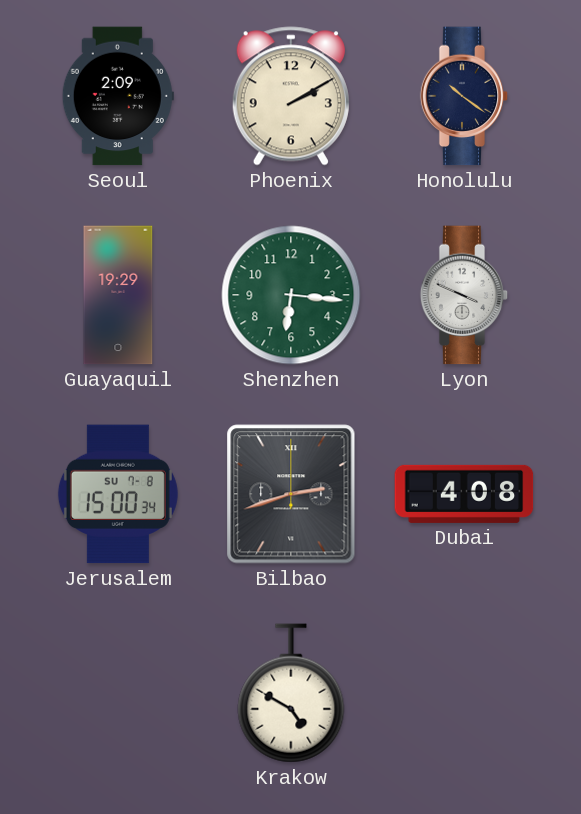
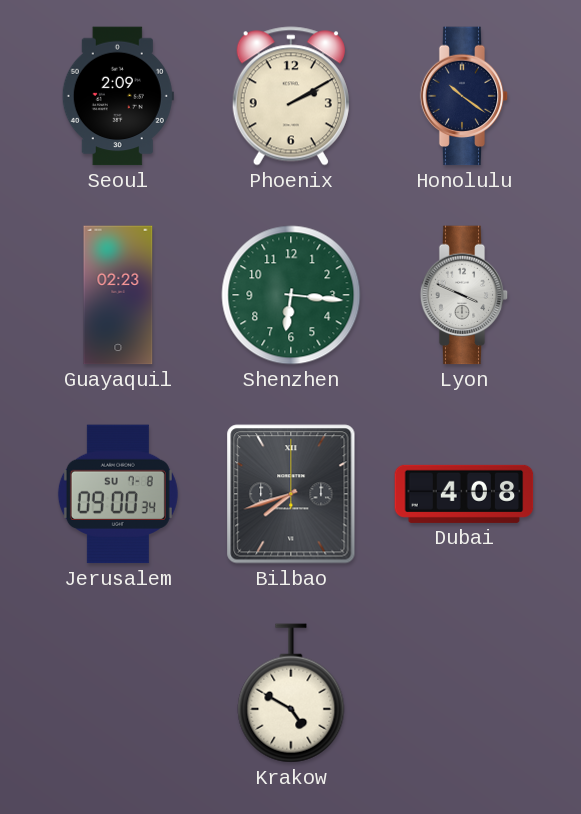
Guayaquil: 19:29 -> 02:23
Jerusalem: 15:00 -> 09:00
Bilbao: 2:42 -> 7:42
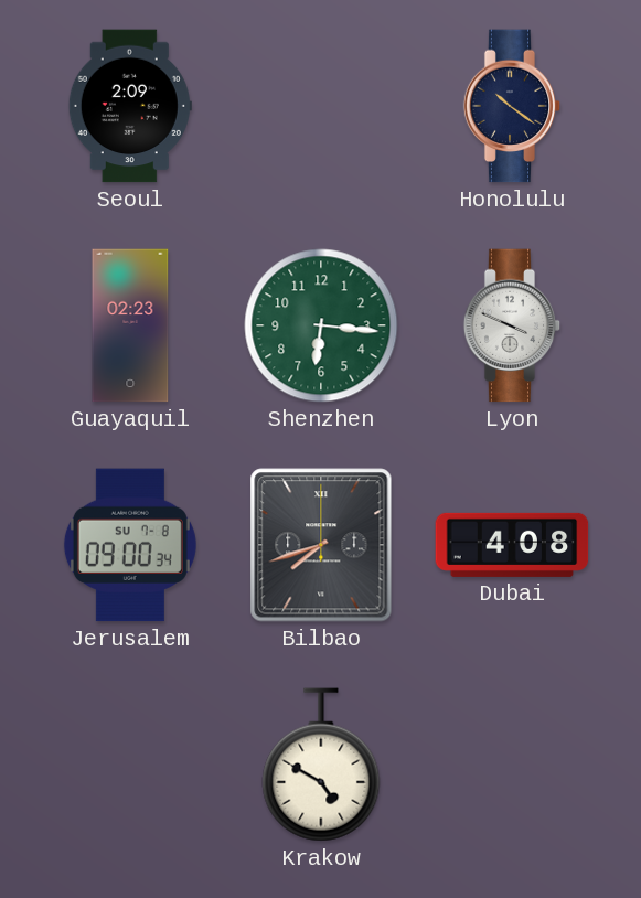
Phoenix: 2:10 -> none
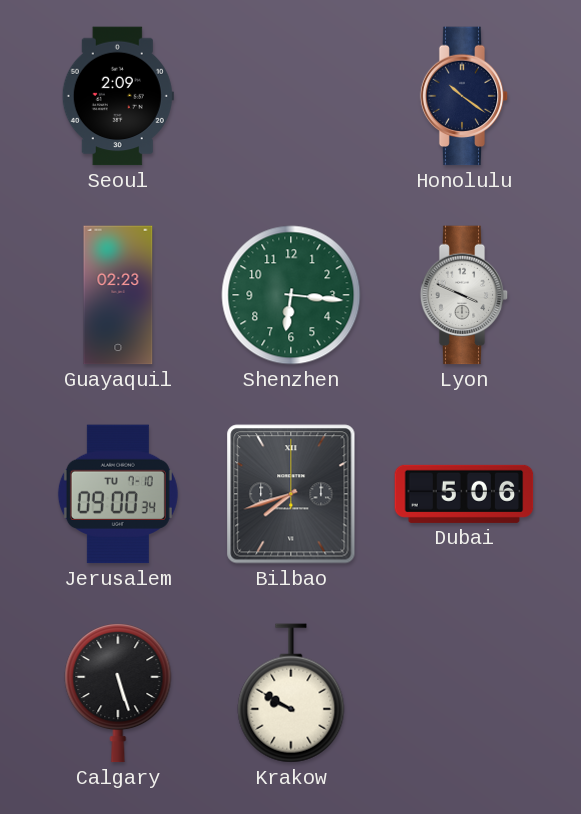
Jerusalem date: SU 7-8 -> TU 7-10
Dubai: 4:08 -> 5:06
Calgary: none -> 5:27
Krakow: 4:50 -> 9:50
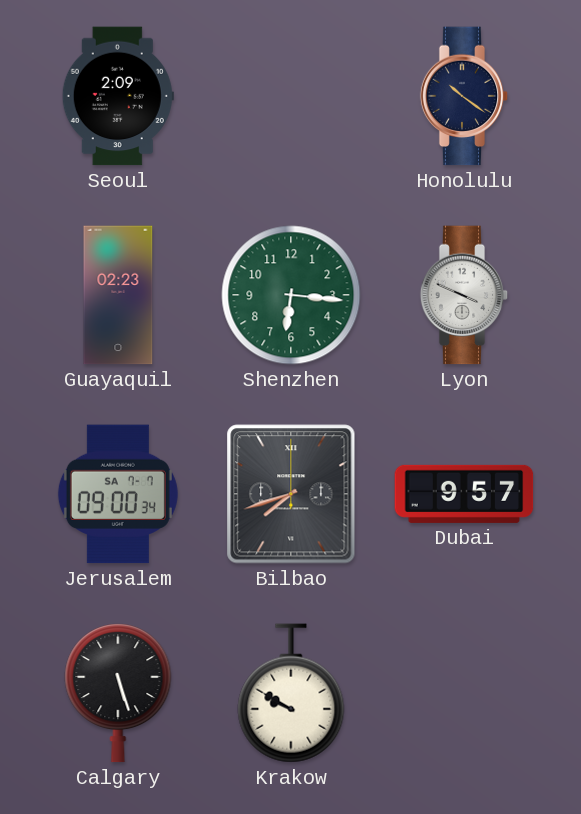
Jerusalem date: TU 7-10 -> SA 7-7
Dubai: 5:06 -> 9:57
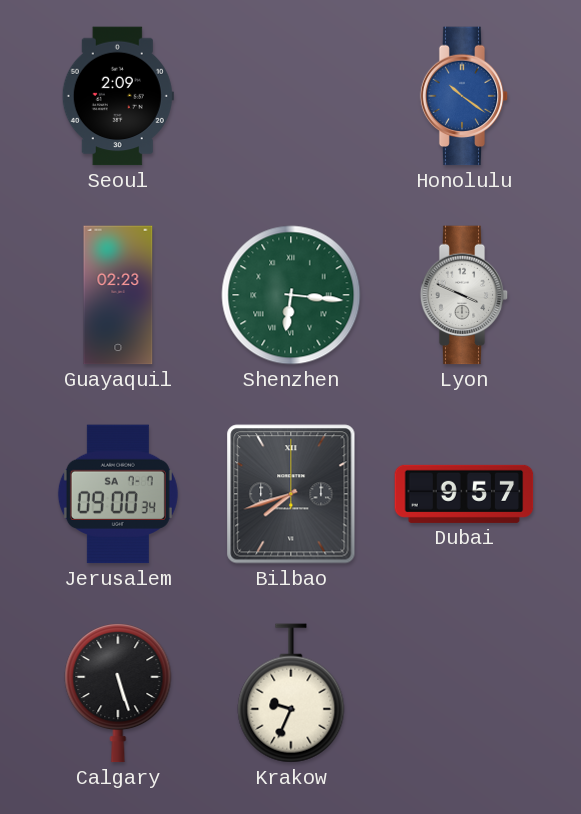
Honolulu dial: navy -> blue
Shenzhen numerals: Arabic -> Roman
Krakow: 9:50 -> 9:34
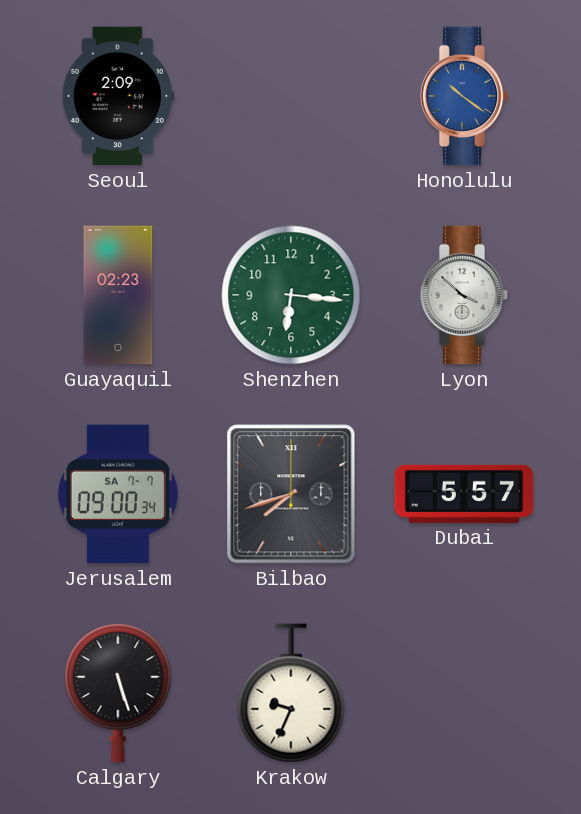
Shenzhen numerals: Roman -> Arabic
Lyon: 3:49 -> 3:52
Dubai: 9:57 -> 5:57
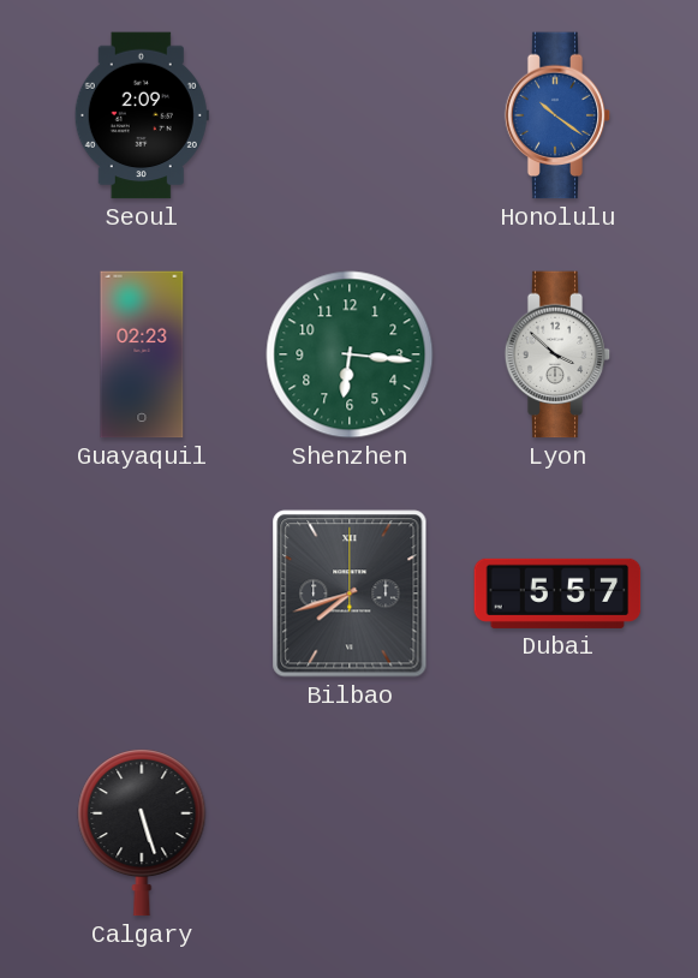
Jerusalem: 09:00 -> none
Krakow: 9:34 -> none
